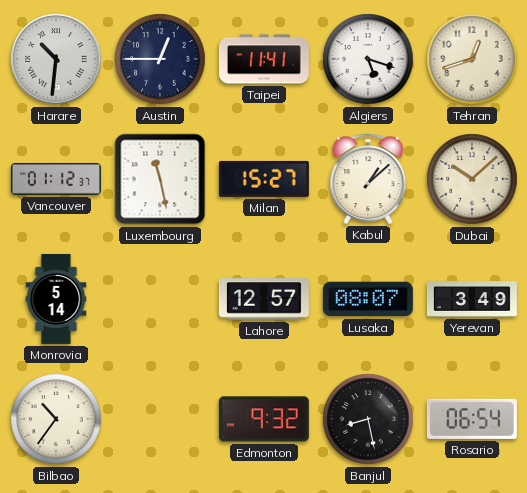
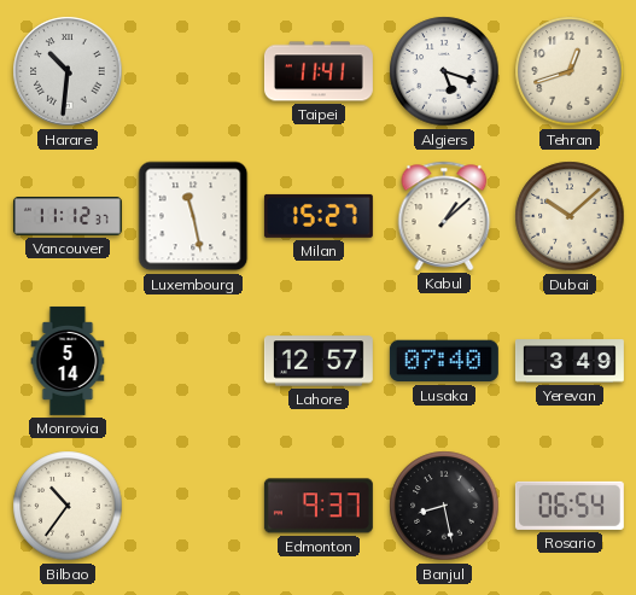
Austin: 12:45 -> none
Vancouver: 01:12 -> 11:12
Lusaka: 08:07 -> 07:40
Edmonton: 9:32 -> 9:37
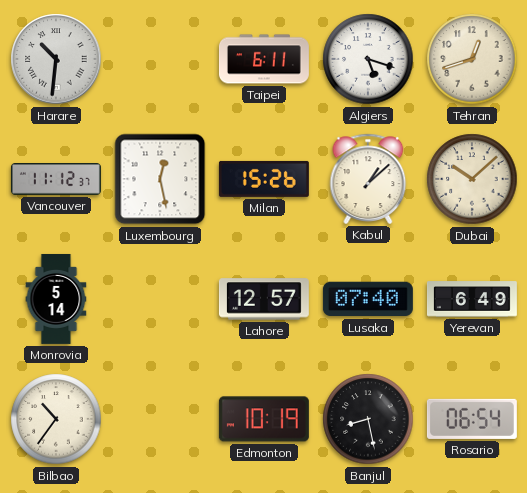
Taipei: 11:41 -> 6:11
Luxembourg: 11:28 -> 12:28
Milan: 15:27 -> 15:26
Yerevan: 3:49 -> 6:49
Edmonton: 9:37 -> 10:19
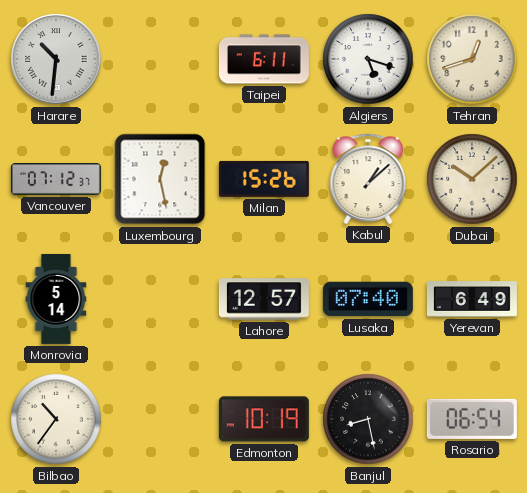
Vancouver: 11:12 -> 07:12
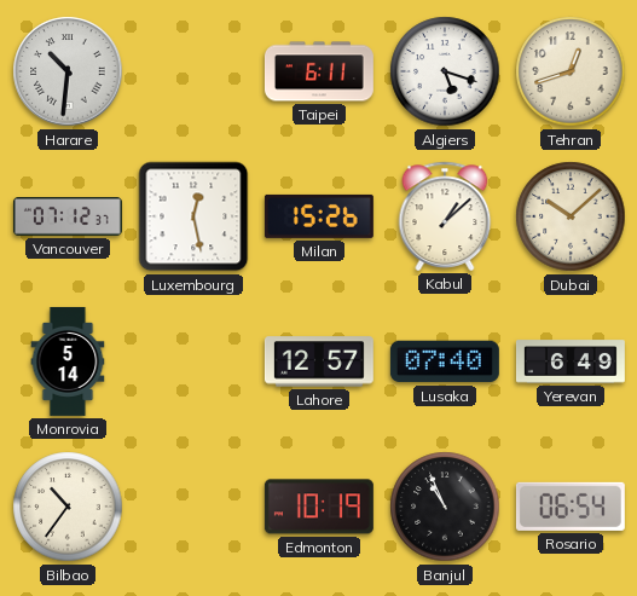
Banjul: 8:28 -> 10:56
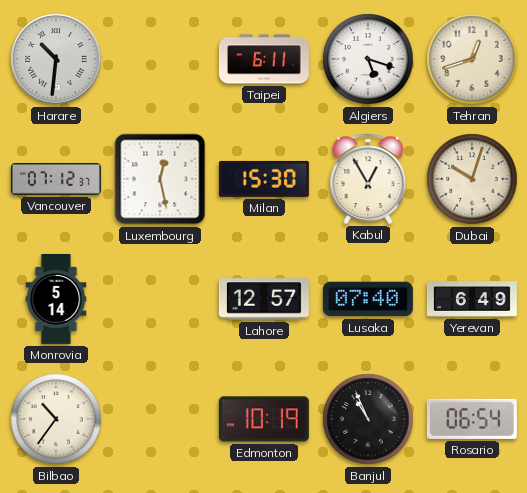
Milan: 15:26 -> 15:30
Kabul: 1:08 -> 12:55
Dubai: 10:08 -> 10:03
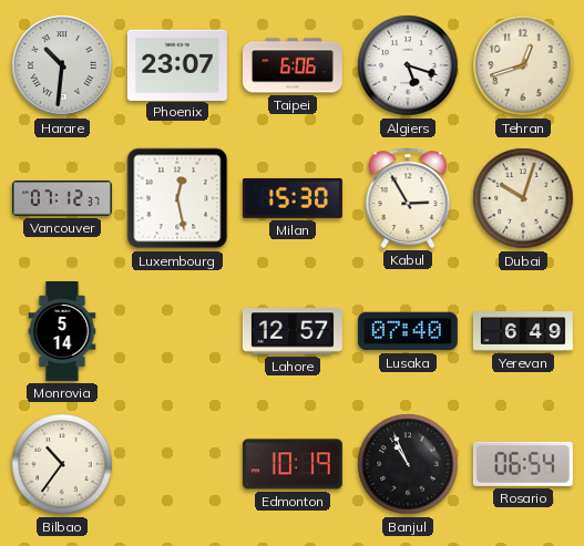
Phoenix: none -> 23:07
Taipei: 6:11 -> 6:06
Kabul: 12:55 -> 2:55
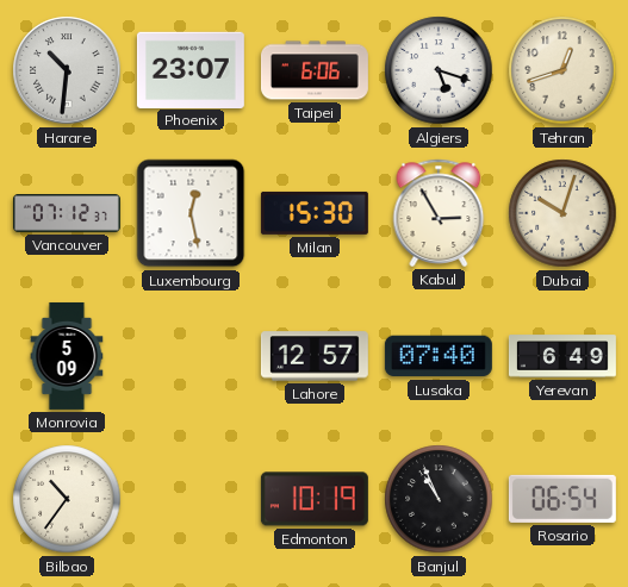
Monrovia: 5:14 -> 5:09
